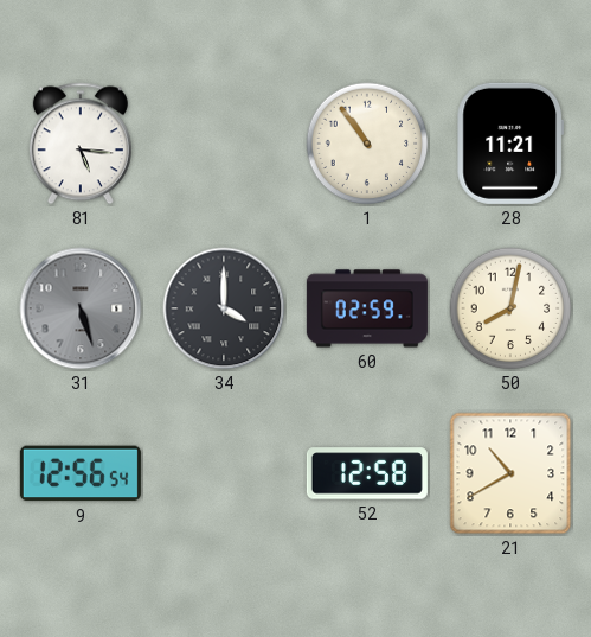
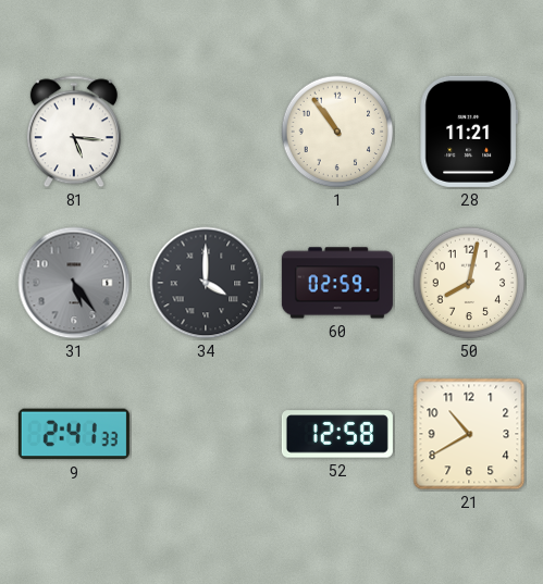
31: 5:27 -> 5:24
9: 12:56 -> 2:41
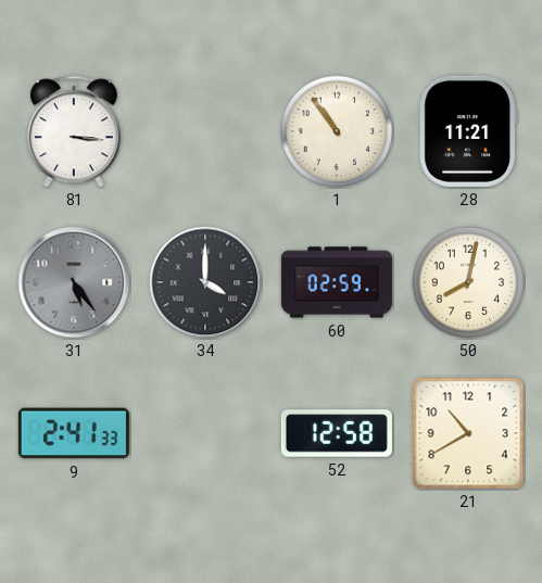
81: 5:16 -> 3:16
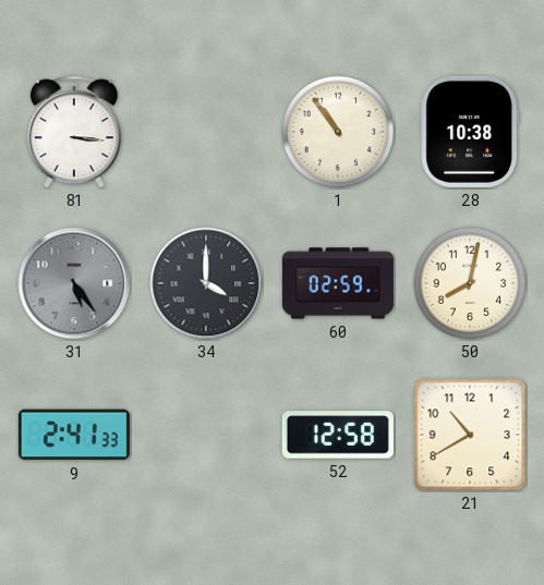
28: 11:21 -> 10:38
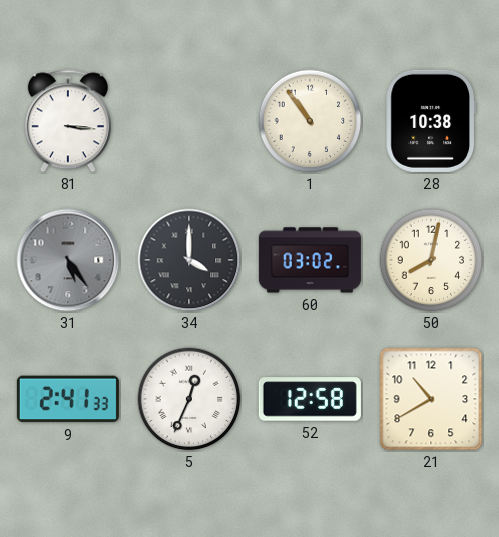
60: 02:59 -> 03:02
5: none -> 12:34
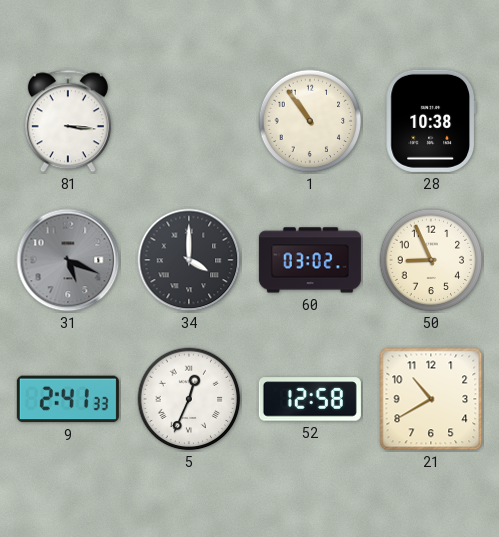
31: 5:24 -> 5:19
50: 8:02 -> 8:56
